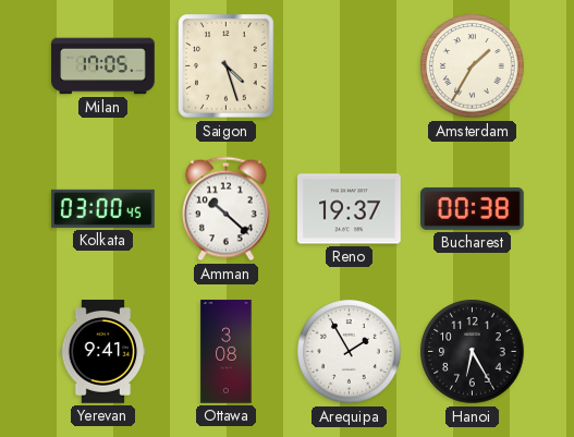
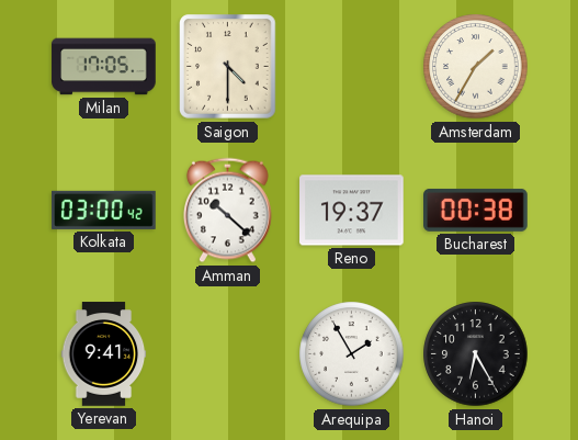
Saigon: 4:27 -> 4:30
Kolkata: 03:00:45 -> 03:00:42
Ottawa: 3:08 -> none
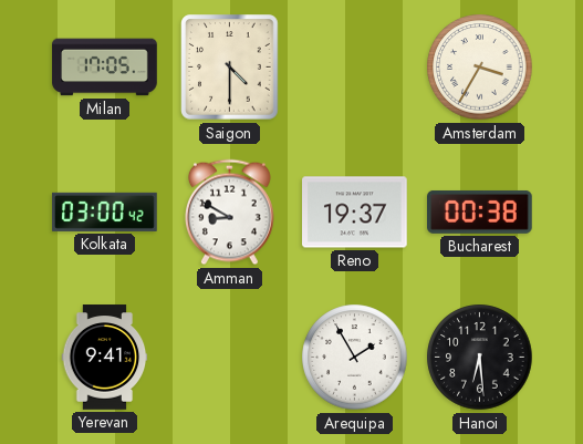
Amsterdam: 1:35 -> 3:35
Amman: 10:22 -> 8:50
Hanoi: 6:25 -> 6:29
